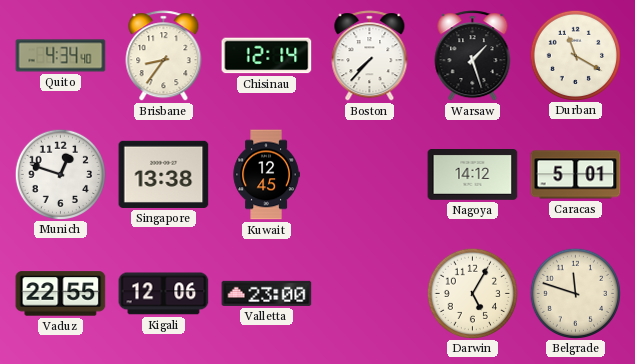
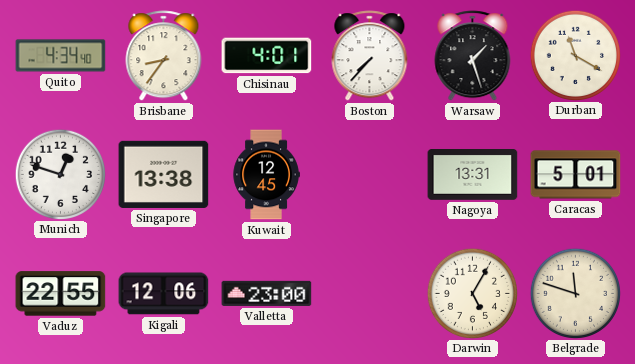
Chisinau: 12:14 -> 4:01
Nagoya: 14:12 -> 13:31
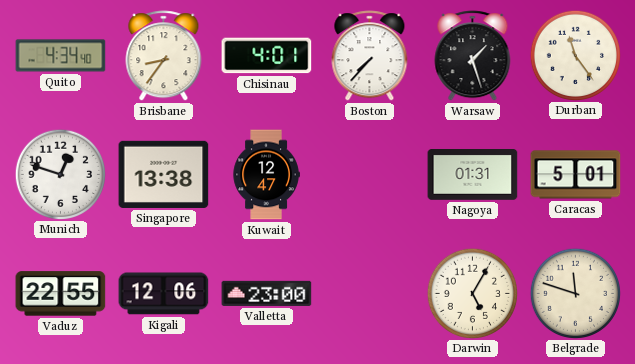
Durban: 11:20 -> 11:24
Kuwait: 12:45 -> 12:47
Nagoya: 13:31 -> 01:31
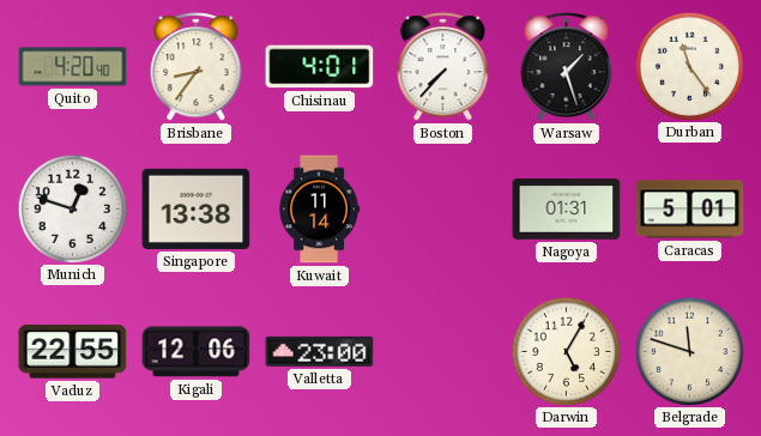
Quito: 4:34 -> 4:20
Kuwait: 12:47 -> 11:14
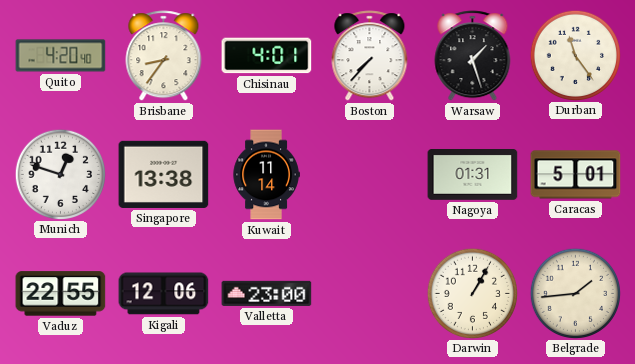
Darwin: 5:05 -> 1:05
Belgrade: 11:48 -> 1:44
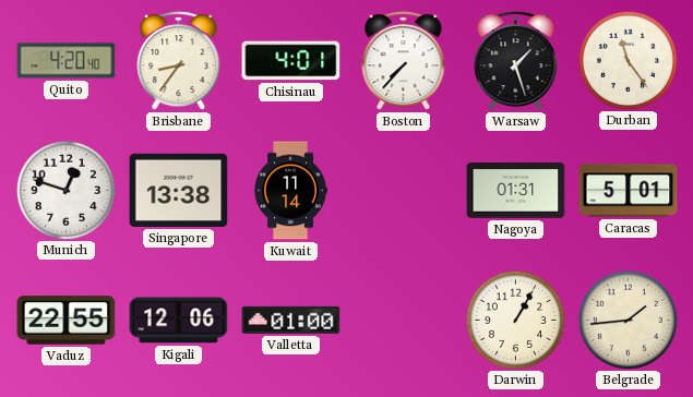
Valletta: 23:00 -> 01:00
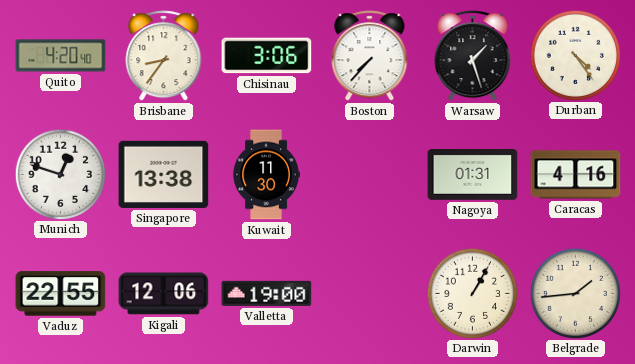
Chisinau: 4:01 -> 3:06
Durban: 11:24 -> 4:24
Kuwait: 11:14 -> 11:30
Caracas: 5:01 -> 4:16
Valletta: 01:00 -> 19:00
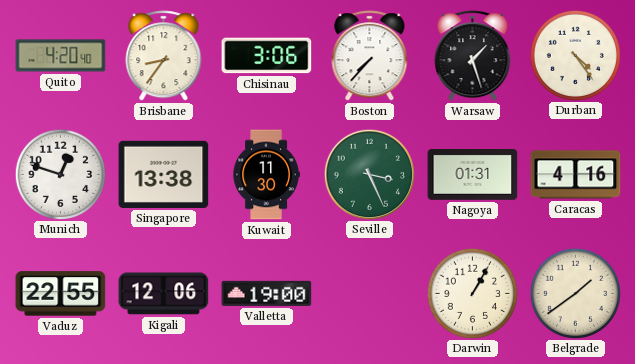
Seville: none -> 3:26
Belgrade: 1:44 -> 1:39
